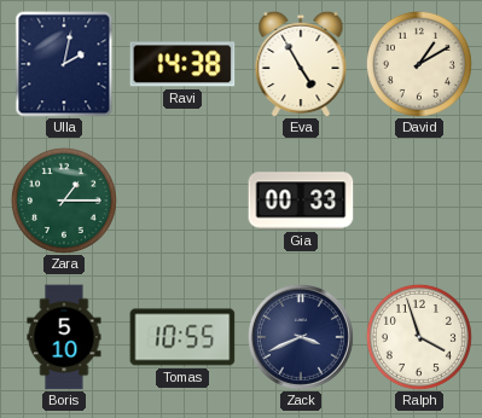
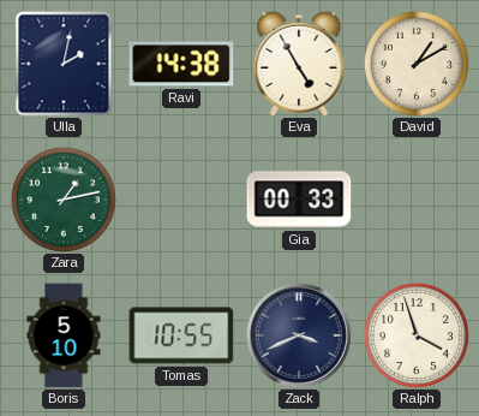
Zara: 1:15 -> 1:13
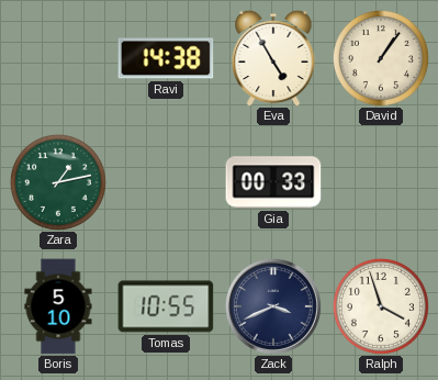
Ulla: 2:02 -> none
David: 1:10 -> 1:06
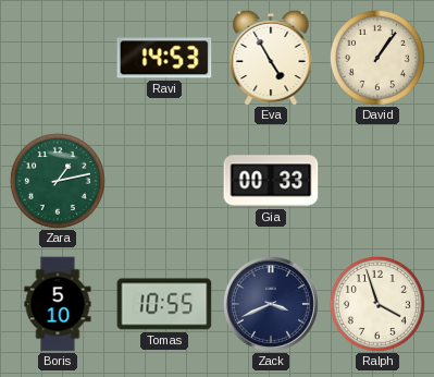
Ravi: 14:38 -> 14:53
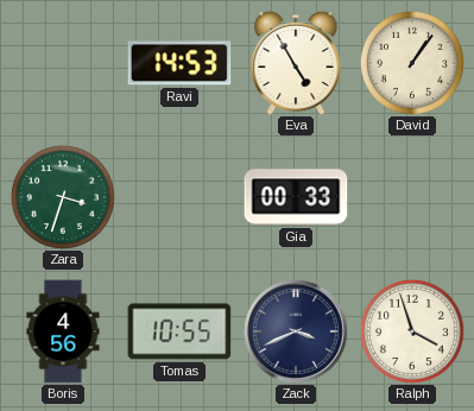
Zara: 1:13 -> 3:33
Boris: 5:10 -> 4:56
